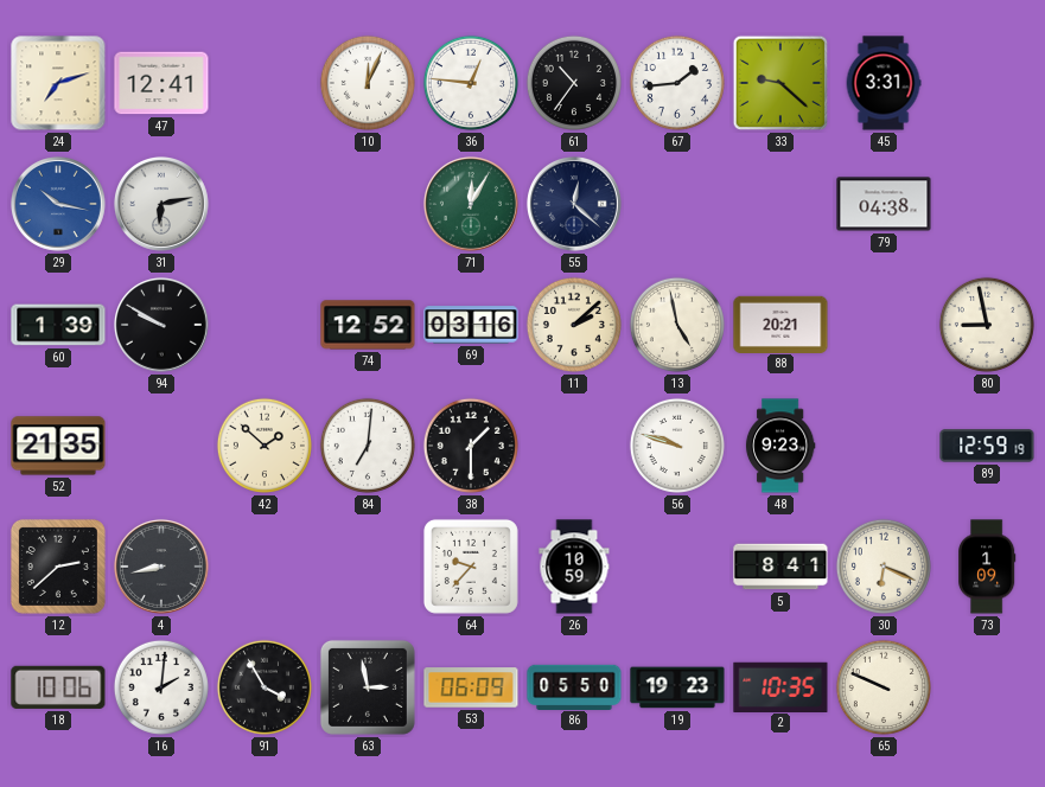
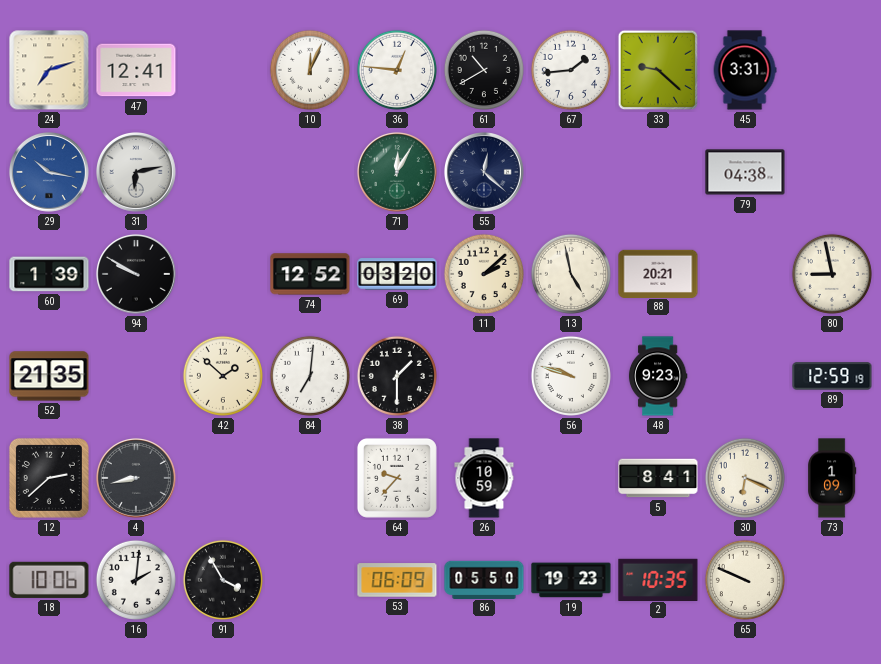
61: 10:36 -> 10:40
69: 03:16 -> 03:20
63: 2:58 -> none
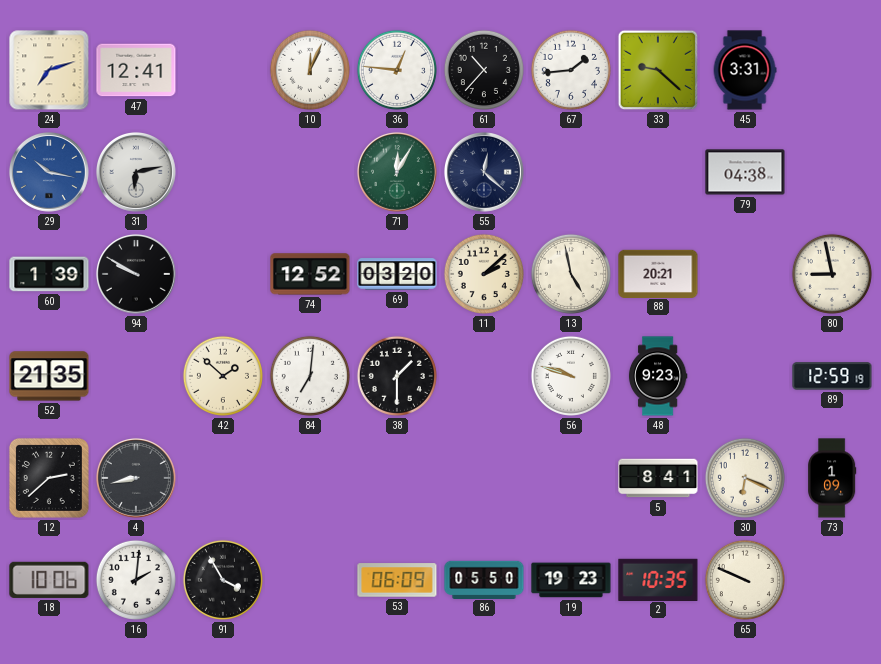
61: 10:40 -> 10:37
64: 9:37 -> none
26: 10:59 -> none
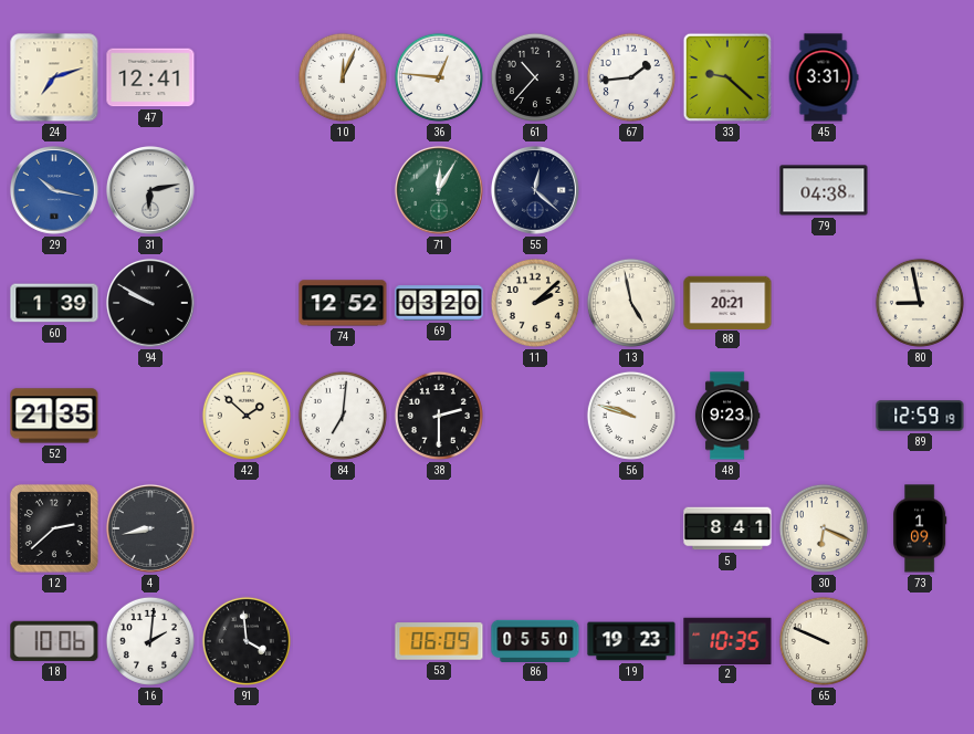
38: 1:30 -> 2:30
91: 3:55 -> 3:59
